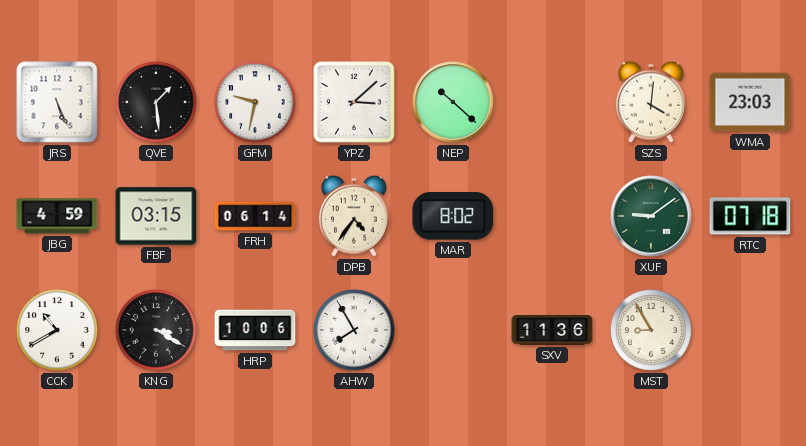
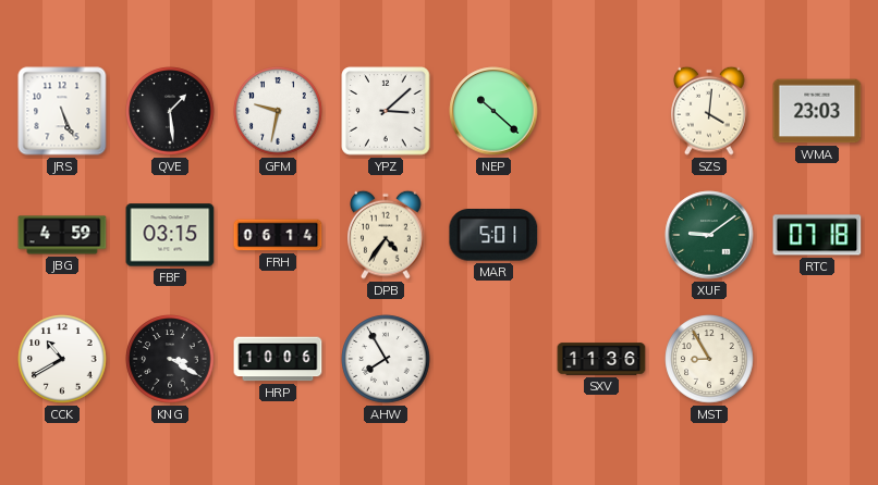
MAR: 8:02 -> 5:01
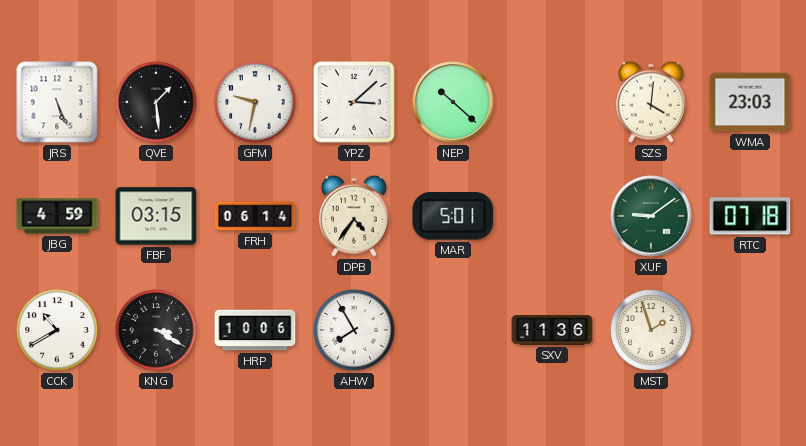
MST: 8:55 -> 1:57
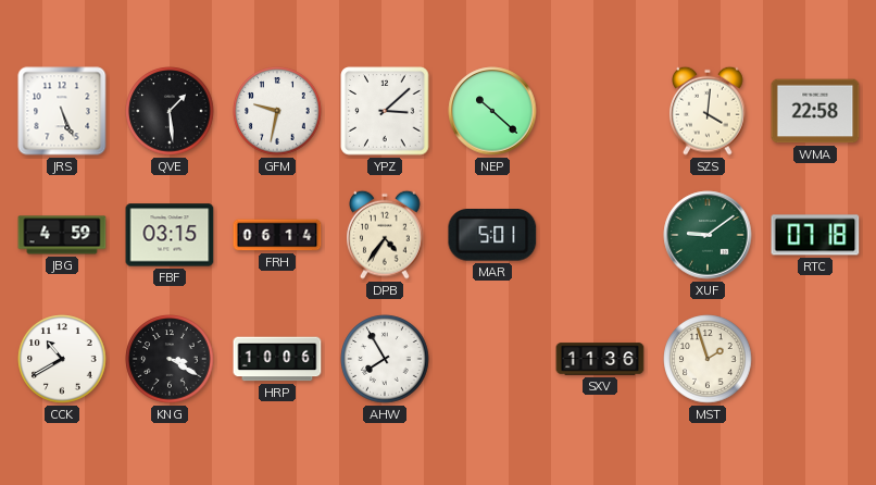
WMA: 23:03 -> 22:58
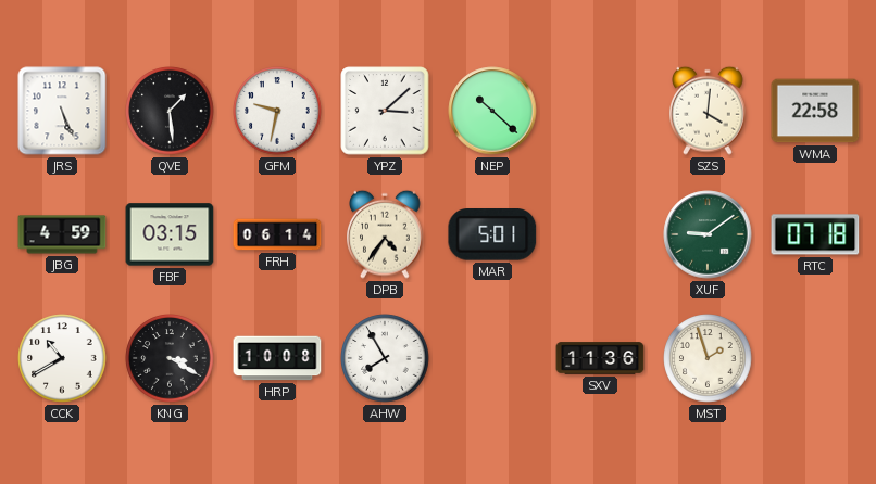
HRP: 10:06 -> 10:08
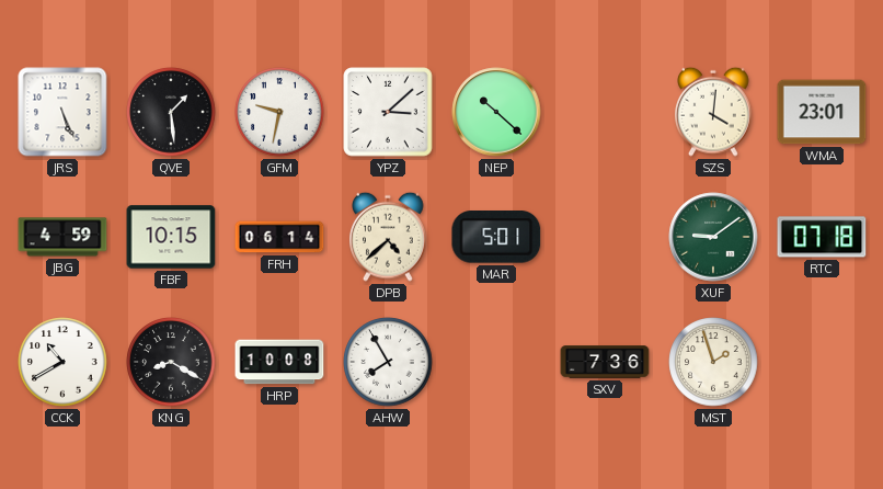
WMA: 22:58 -> 23:01
FBF: 03:15 -> 10:15
DPB: 4:36 -> 4:38
KNG: 3:20 -> 8:20
SXV: 11:36 -> 7:36
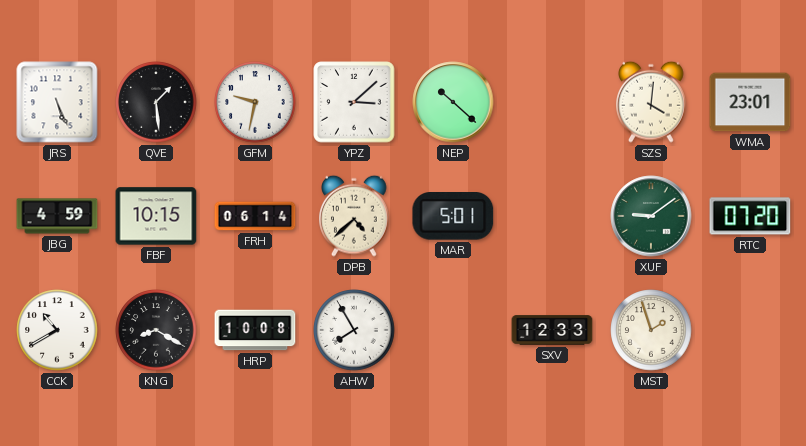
RTC: 07:18 -> 07:20
SXV: 7:36 -> 12:33
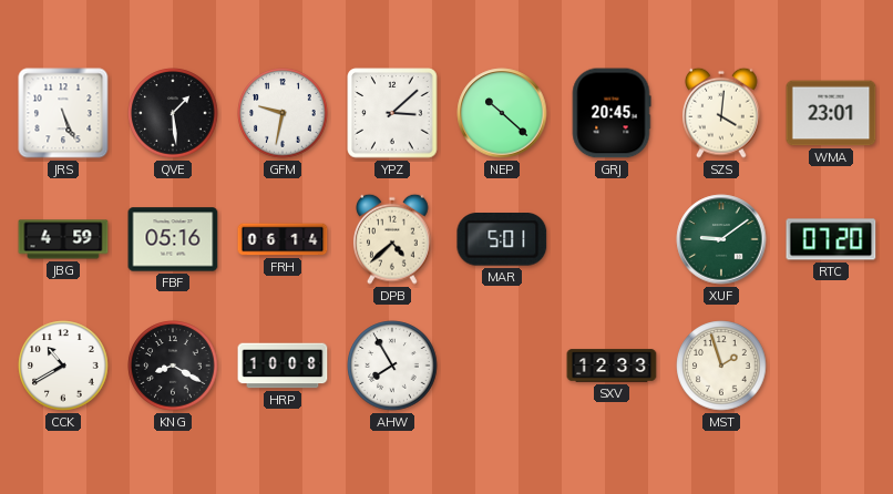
GRJ: none -> 20:45
FBF: 10:15 -> 05:16
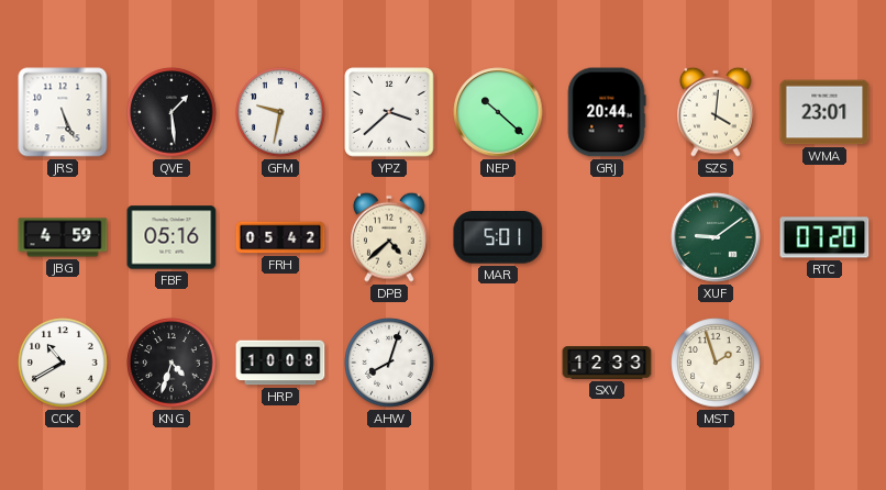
YPZ: 3:08 -> 3:38
GRJ: 20:45 -> 20:44
FRH: 06:14 -> 05:42
KNG: 8:20 -> 4:33
AHW: 7:55 -> 8:03
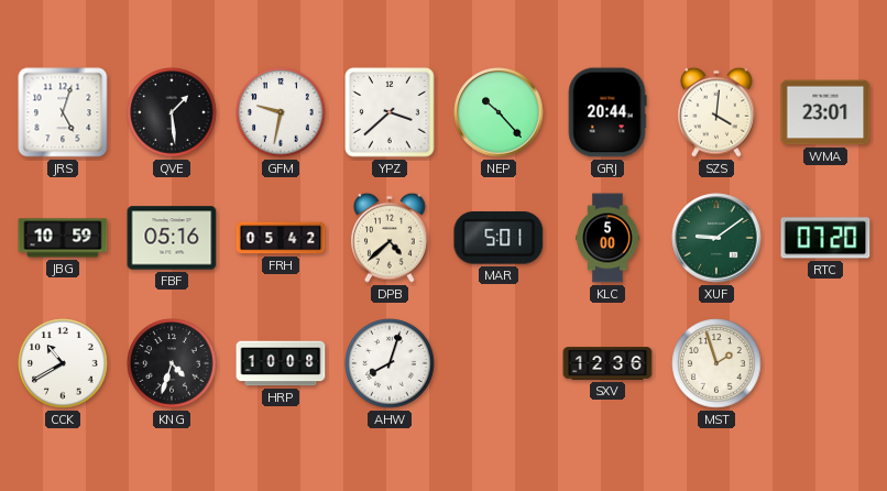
JRS: 5:26 -> 5:03
NEP: 10:22 -> 10:23
JBG: 4:59 -> 10:59
KLC: none -> 5:00
SXV: 12:33 -> 12:36
